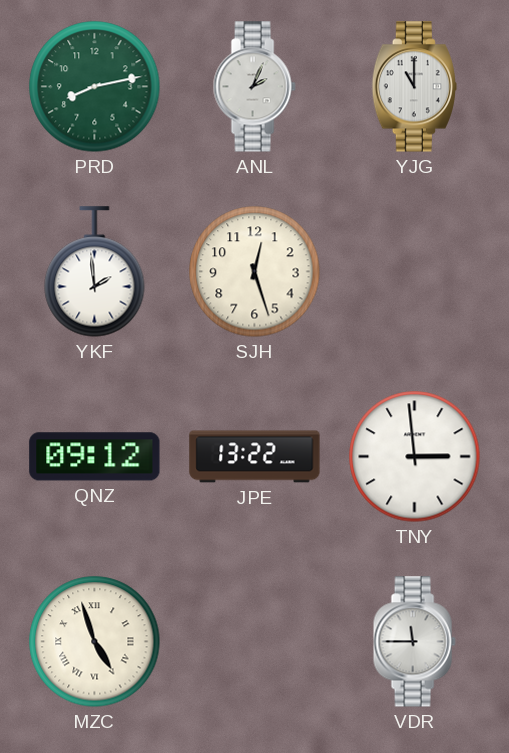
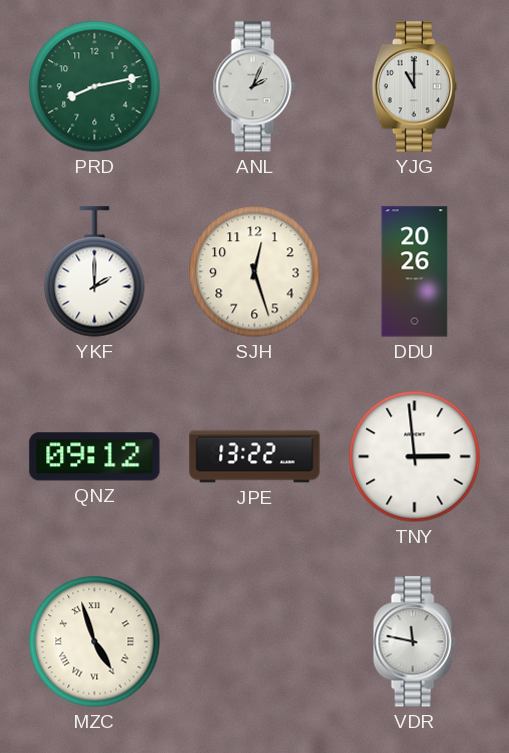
YKF: 1:59 -> 2:00
DDU: none -> 20:26
VDR: 11:45 -> 11:47
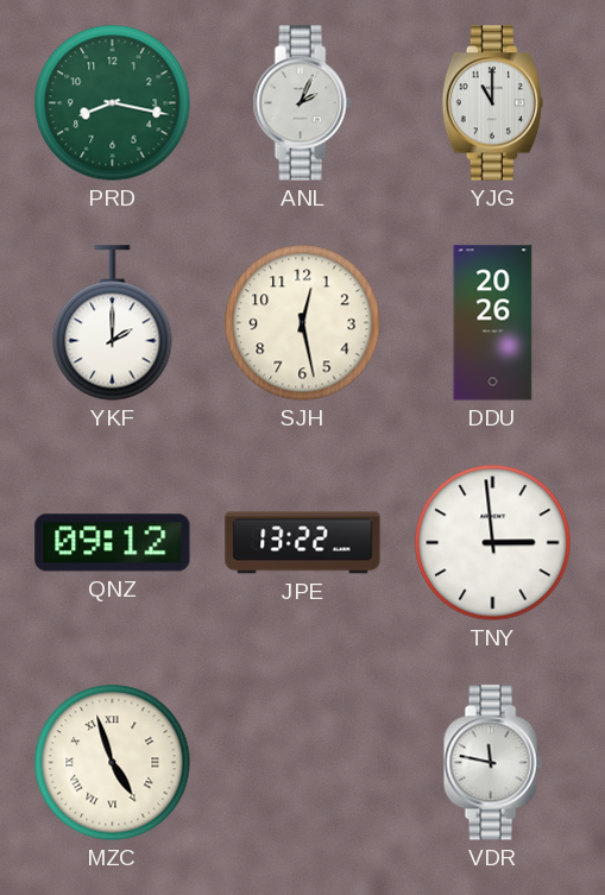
PRD: 8:13 -> 8:17
SJH: 12:27 -> 12:28
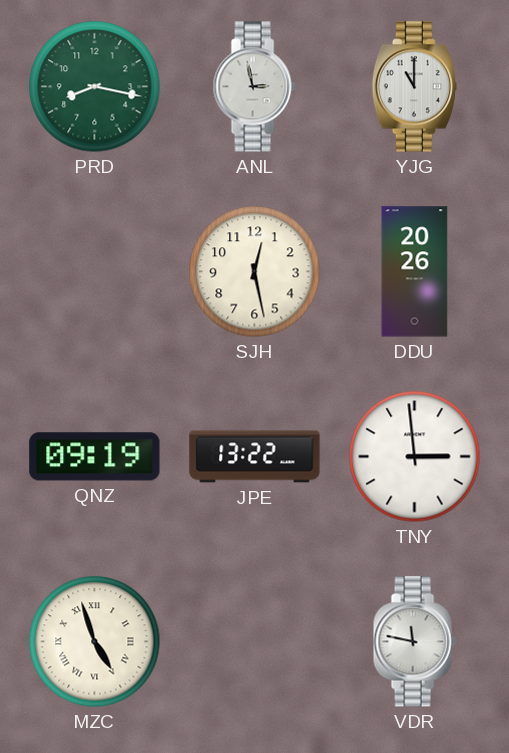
ANL: 2:04 -> 2:58
YKF: 2:00 -> none
QNZ: 09:12 -> 09:19
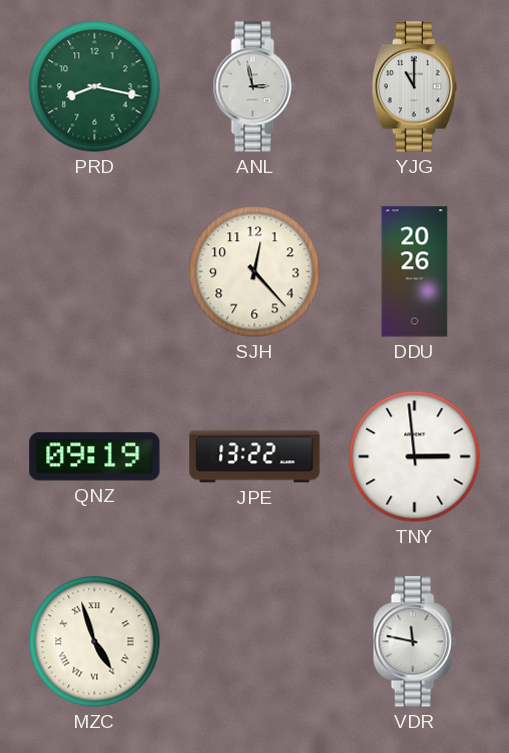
SJH: 12:28 -> 12:23
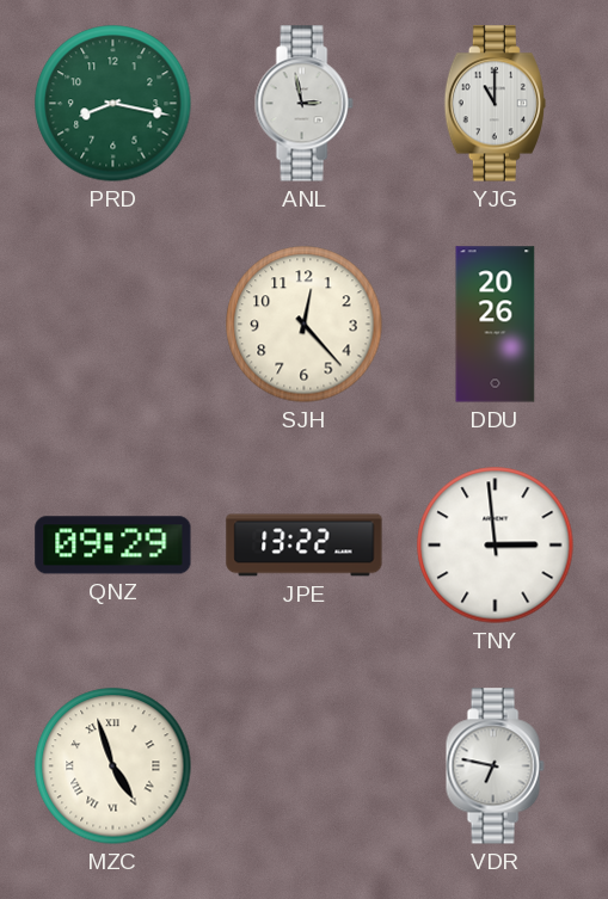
QNZ: 09:19 -> 09:29
VDR: 11:47 -> 6:47
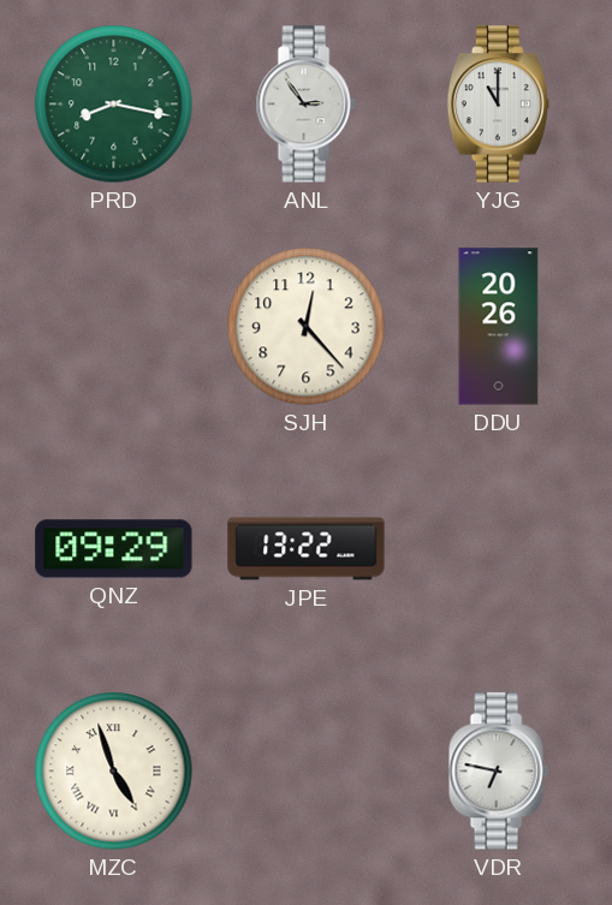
ANL: 2:58 -> 2:54
TNY: 2:59 -> none
